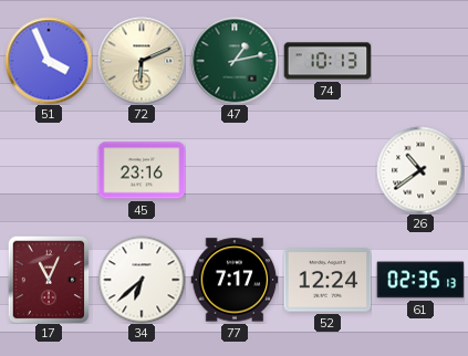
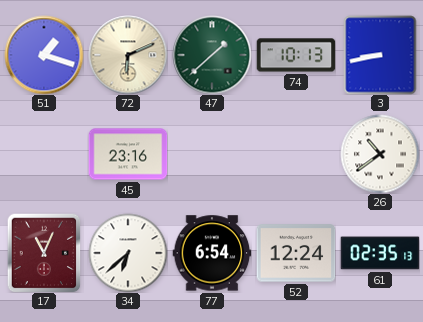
51: 3:56 -> 1:18
47: 1:13 -> 1:38
3: none -> 8:43
77: 7:17 -> 6:54
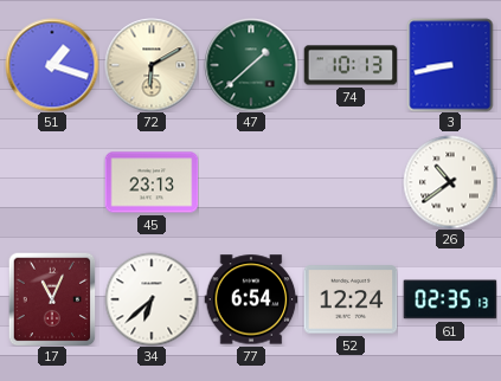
72: 6:11 -> 6:10
45: 23:16 -> 23:13
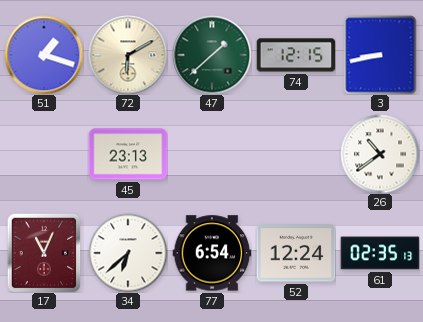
74: 10:13 -> 12:15
